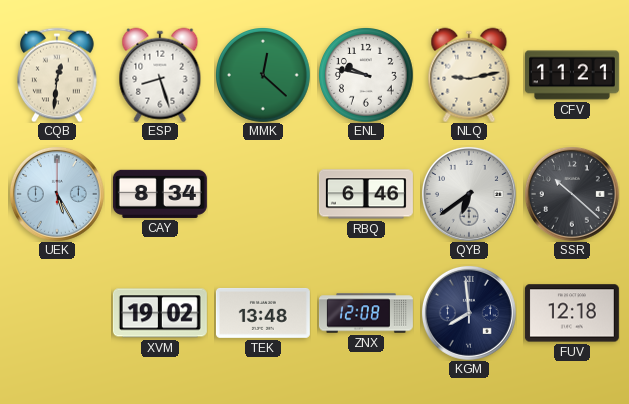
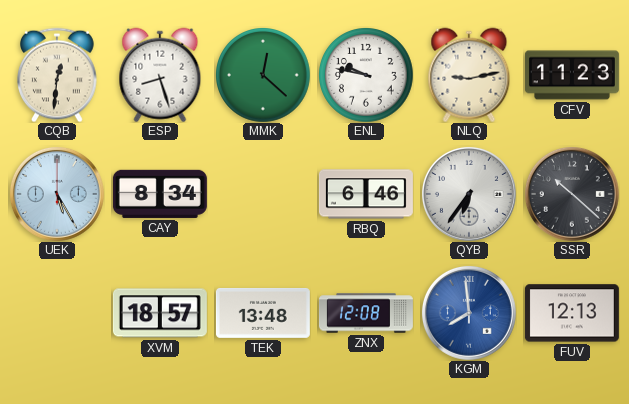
CFV: 11:21 -> 11:23
QYB: 6:39 -> 6:36
XVM: 19:02 -> 18:57
KGM dial: navy -> blue
FUV: 12:18 -> 12:13
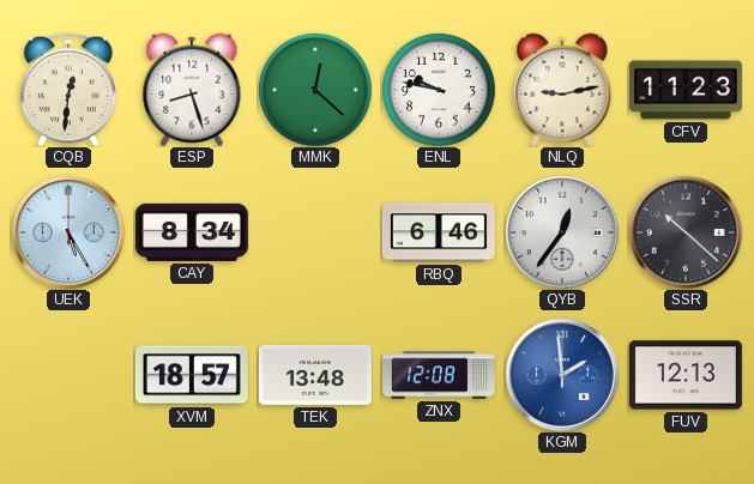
QYB: 6:36 -> 12:36
KGM: 7:59 -> 1:59
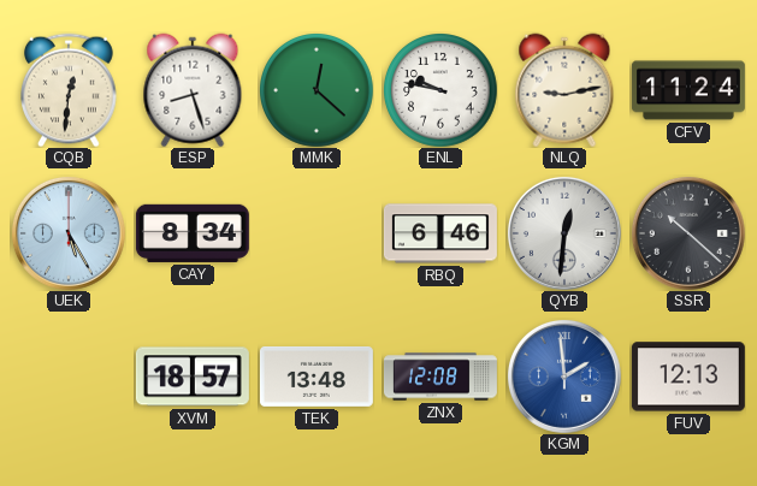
CFV: 11:23 -> 11:24
QYB: 12:36 -> 12:31
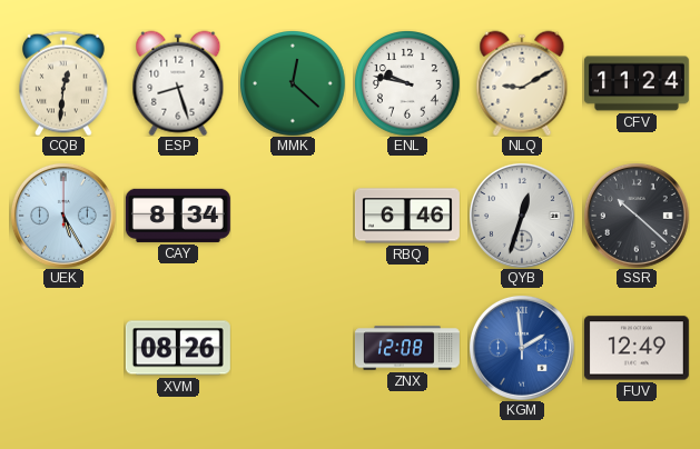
NLQ: 9:13 -> 9:10
QYB: 12:31 -> 12:33
XVM: 18:57 -> 08:26
TEK: 13:48 -> none
FUV: 12:13 -> 12:49
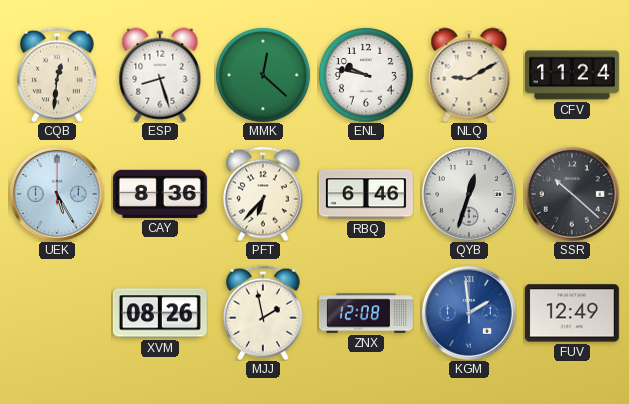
CAY: 8:34 -> 8:36
PFT: none -> 6:37
MJJ: none -> 1:58
